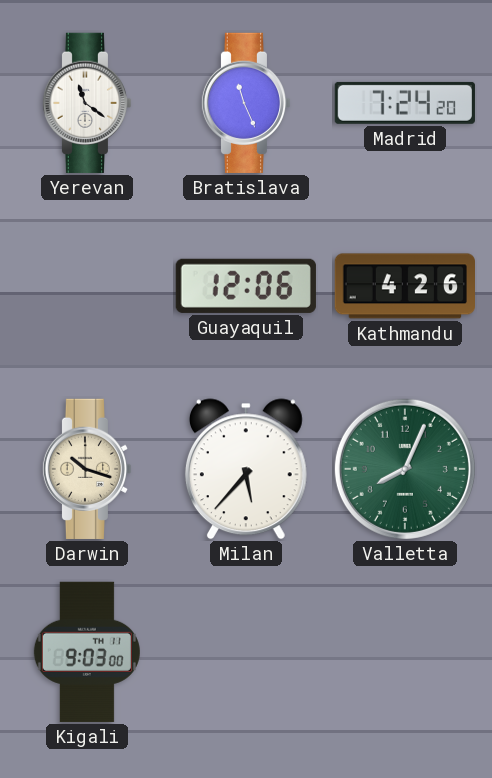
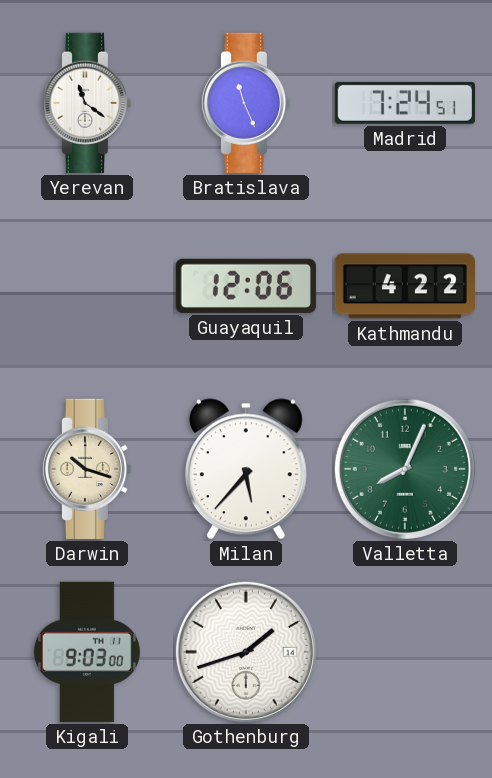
Madrid: 7:24:20 -> 7:24:51
Kathmandu: 4:26 -> 4:22
Gothenburg: none -> 1:42
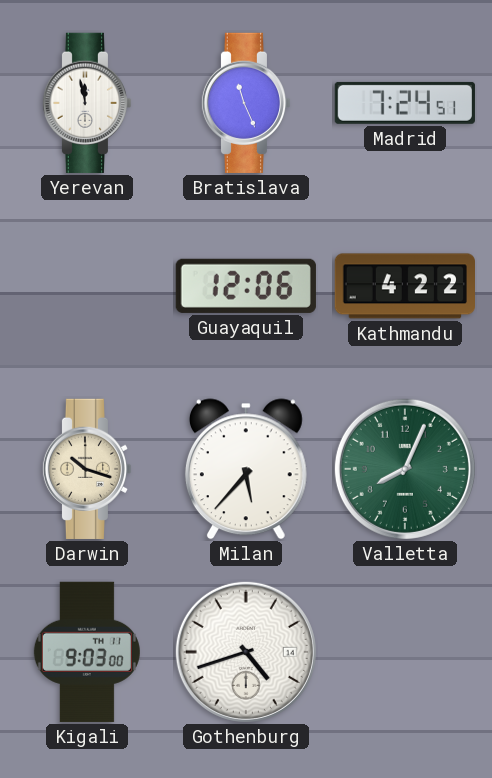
Yerevan: 11:21 -> 11:58
Gothenburg: 1:42 -> 4:42
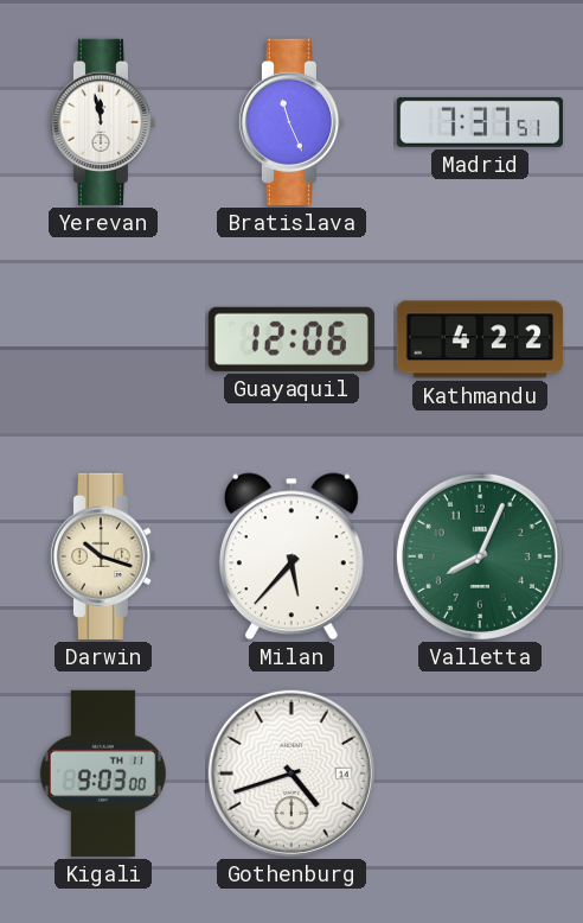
Madrid: 7:24 -> 7:37
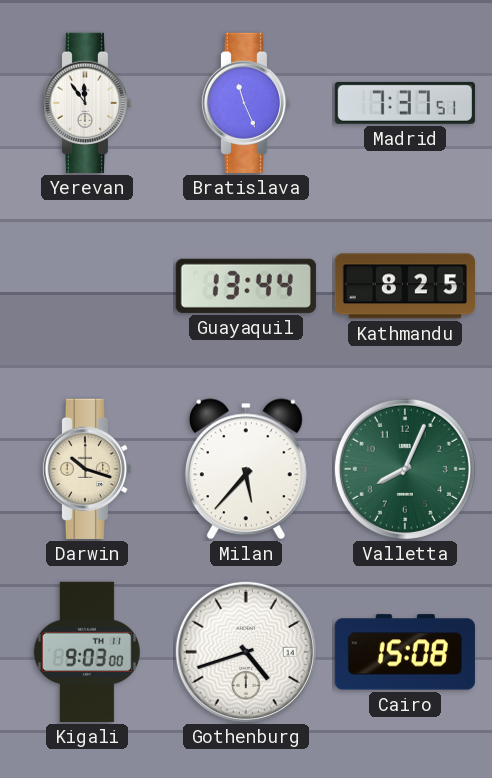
Yerevan: 11:58 -> 11:54
Guayaquil: 12:06 -> 13:44
Kathmandu: 4:22 -> 8:25
Cairo: none -> 15:08
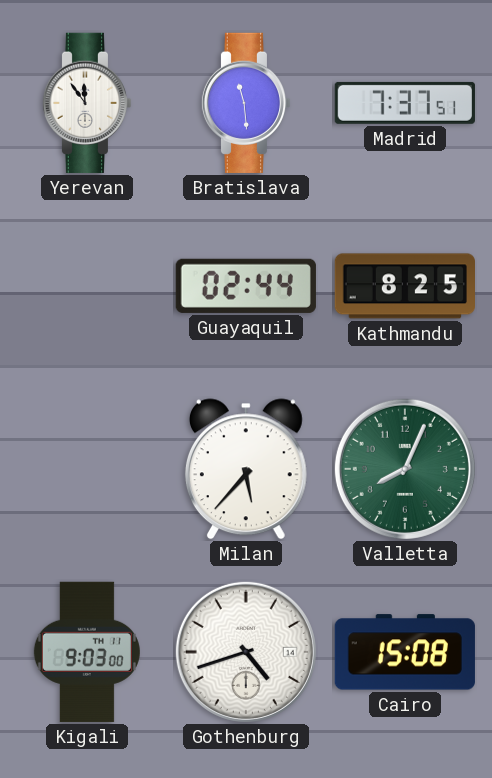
Bratislava: 11:26 -> 11:29
Guayaquil: 13:44 -> 02:44
Darwin: 10:18 -> none
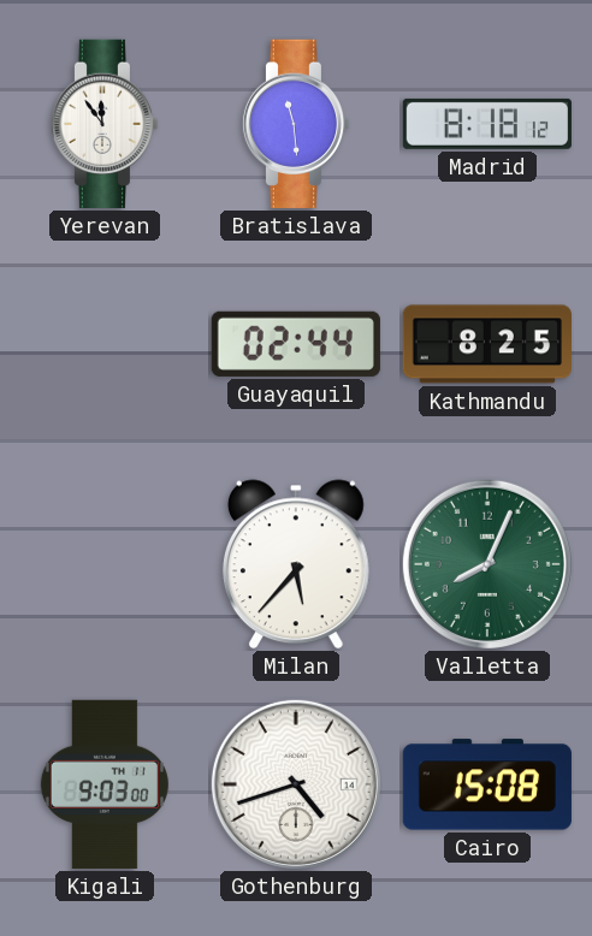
Madrid: 7:37 -> 8:18
